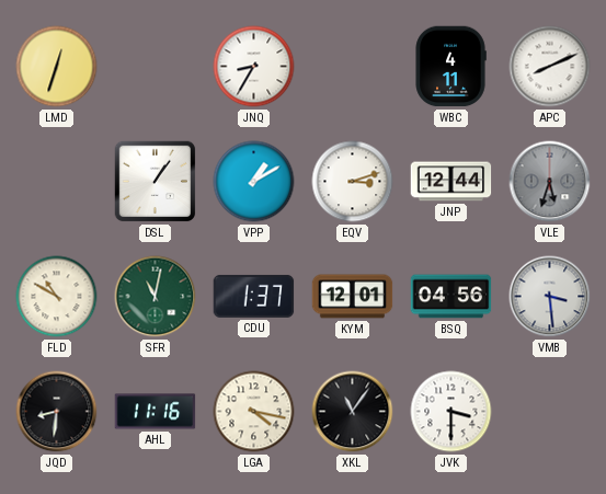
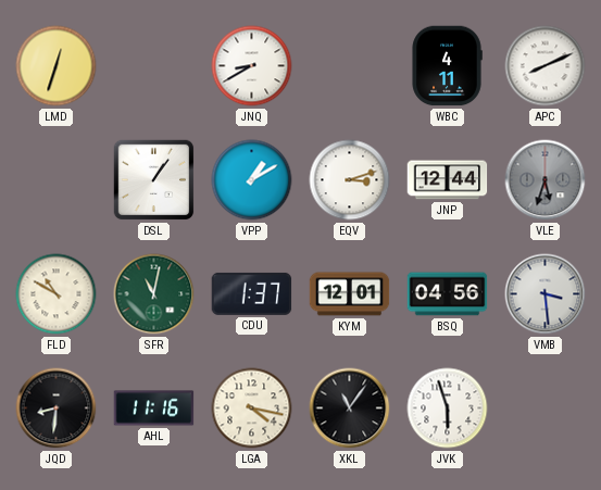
JNQ: 8:35 -> 8:40
JVK: 3:30 -> 5:57
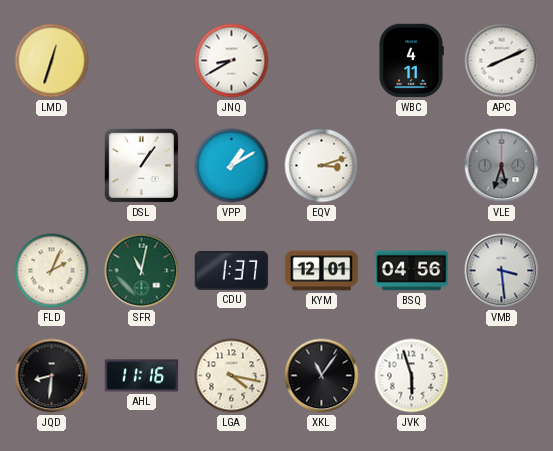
JNP: 12:44 -> none
FLD: 10:50 -> 2:04
